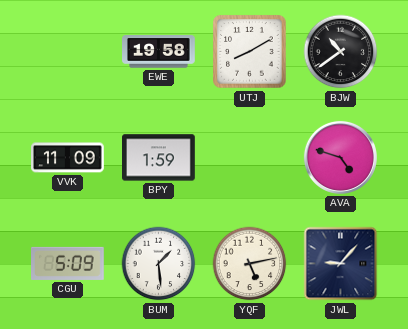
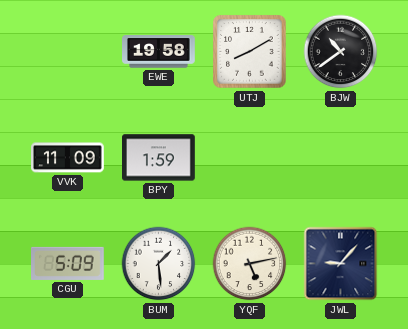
AVA: 4:48 -> none
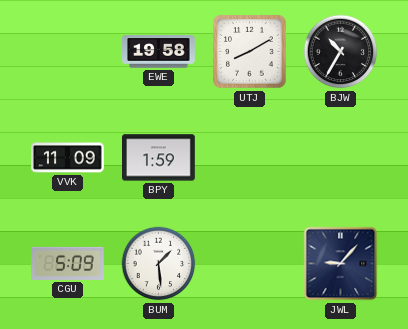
BJW: 10:39 -> 10:35
YQF: 5:13 -> none
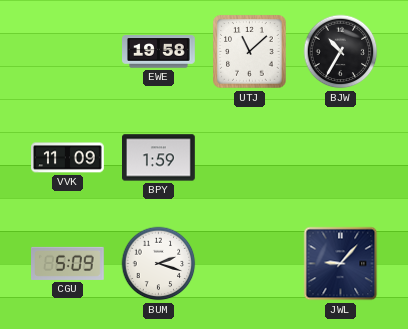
UTJ: 8:10 -> 11:08
BUM: 1:29 -> 2:18
